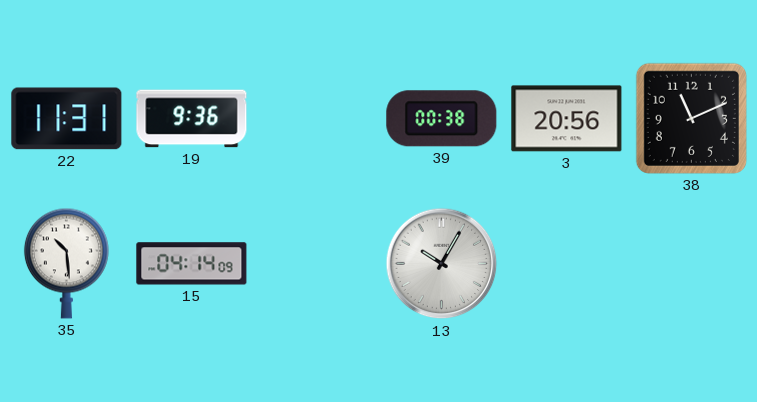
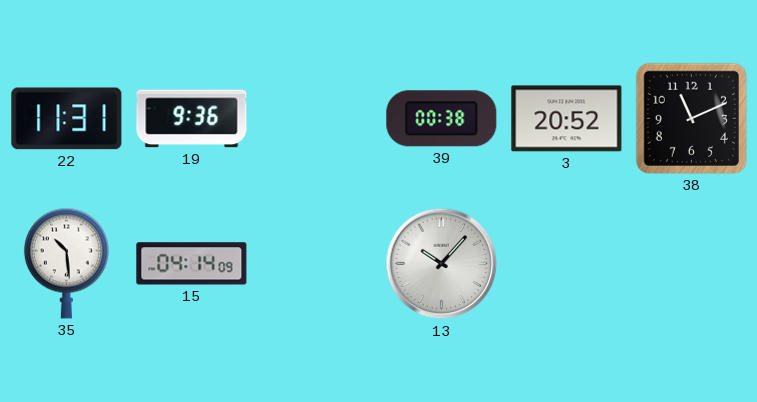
3: 20:56 -> 20:52
13: 10:05 -> 10:07
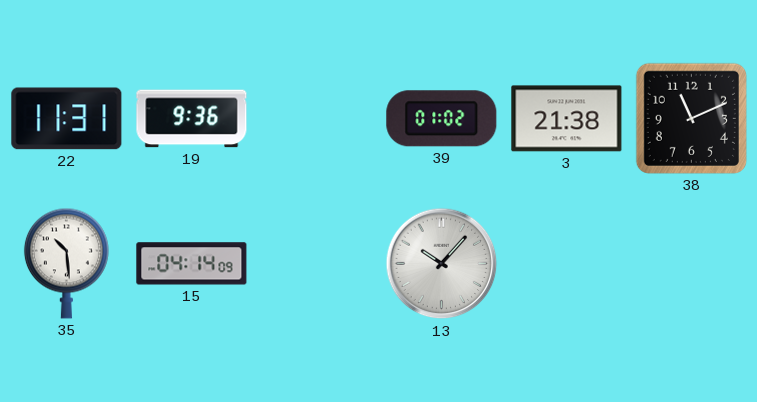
39: 00:38 -> 01:02
3: 20:52 -> 21:38
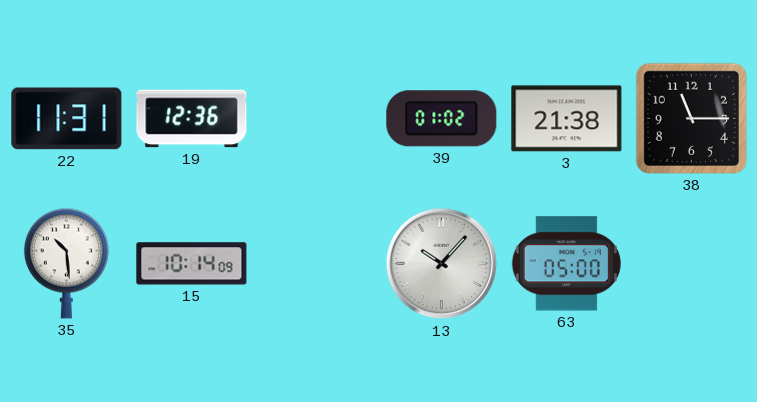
19: 9:36 -> 12:36
38: 11:11 -> 11:15
15: 04:14 -> 10:14
63: none -> 05:00
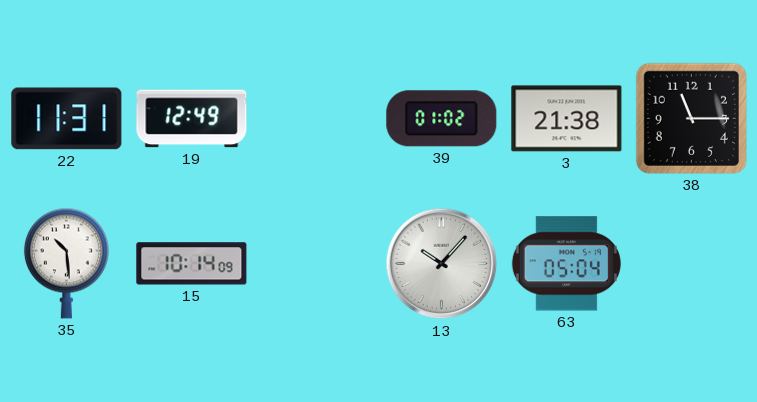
19: 12:36 -> 12:49
63: 05:00 -> 05:04
